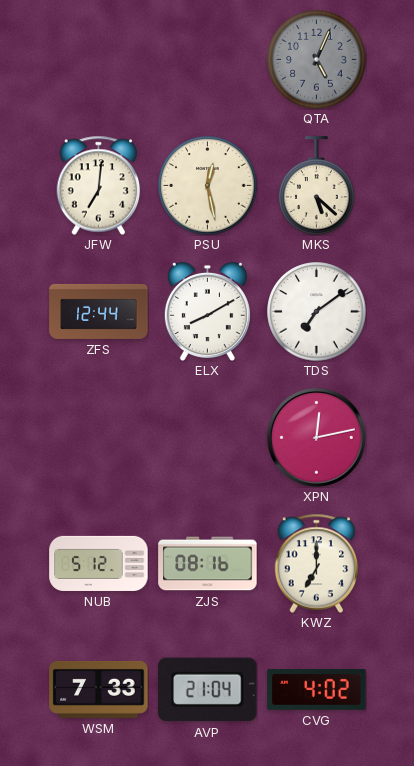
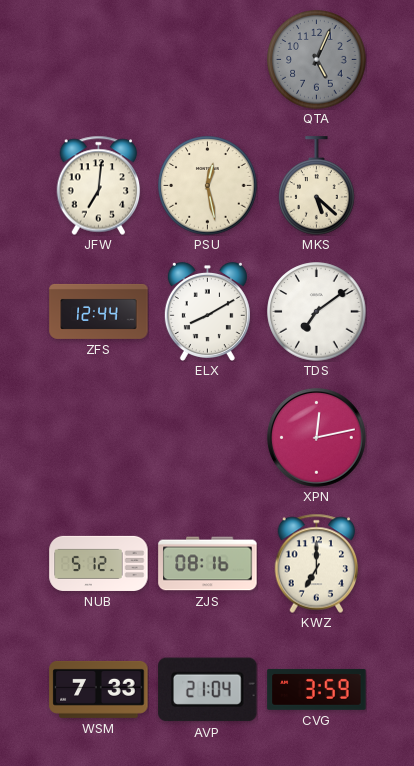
CVG: 4:02 -> 3:59
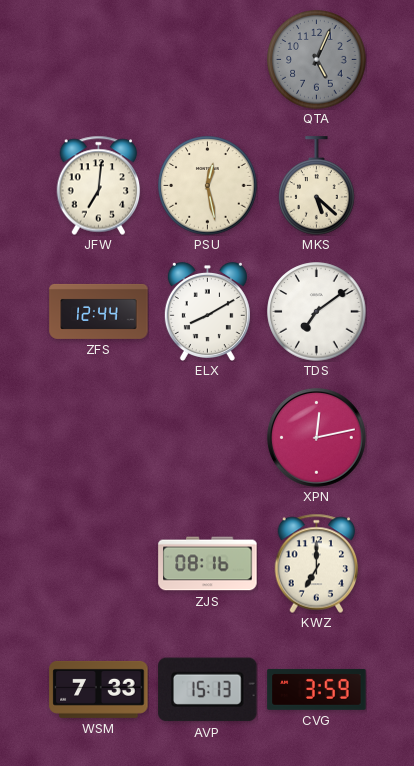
NUB: 5:12 -> none
AVP: 21:04 -> 15:13
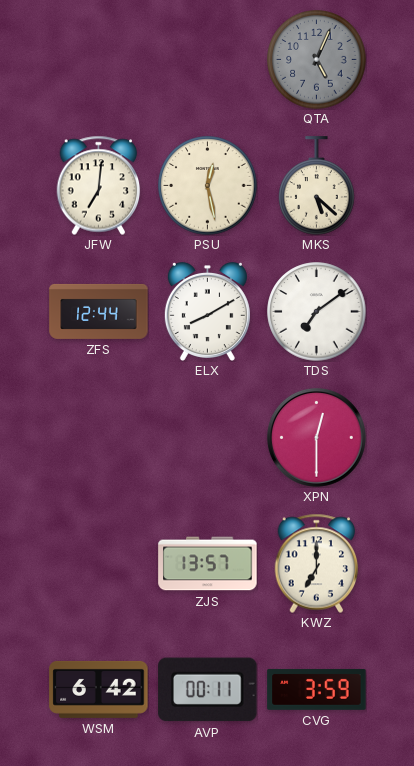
XPN: 12:13 -> 12:30
ZJS: 08:16 -> 13:57
WSM: 7:33 -> 6:42
AVP: 15:13 -> 00:11
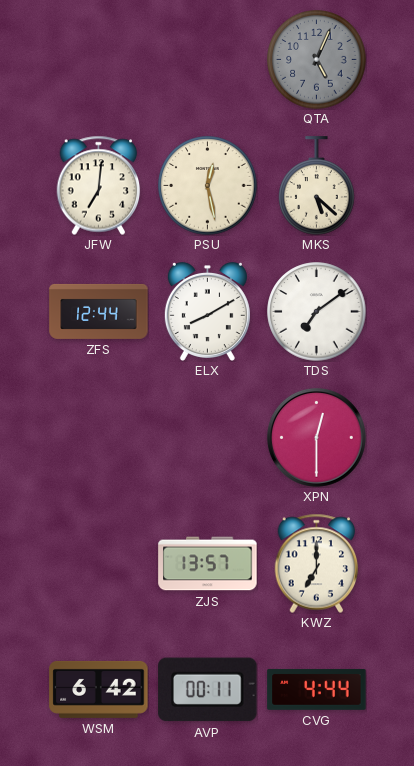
CVG: 3:59 -> 4:44
